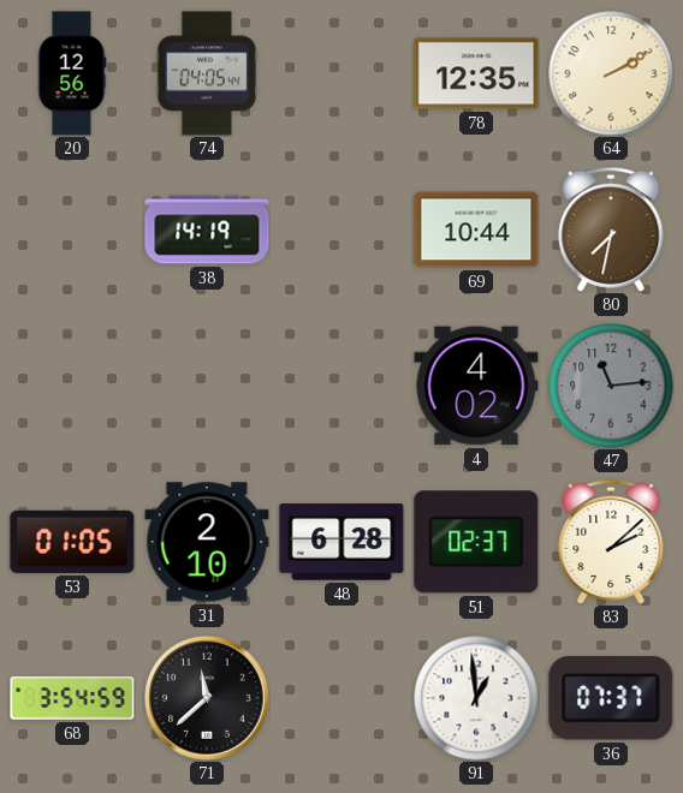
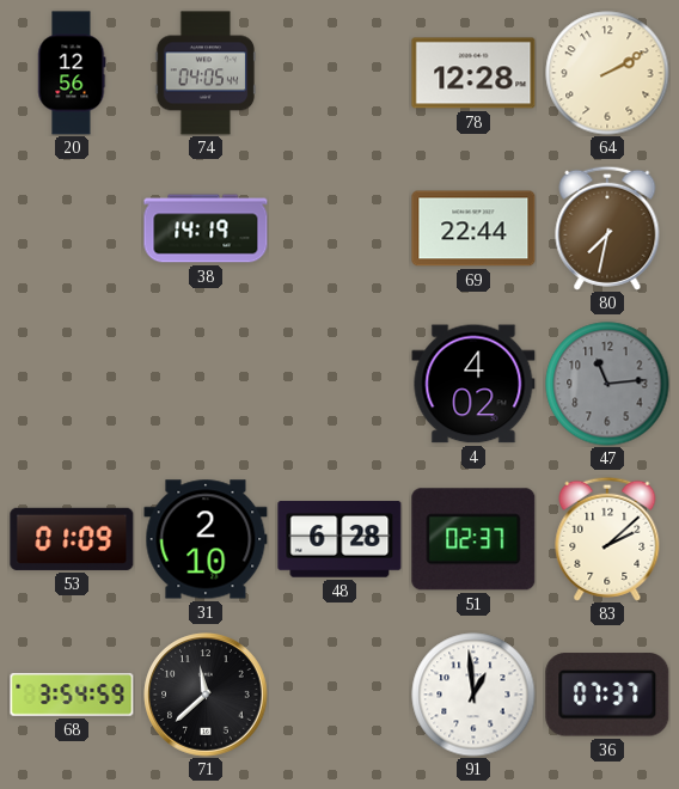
78: 12:35 -> 12:28
69: 10:44 -> 22:44
53: 01:05 -> 01:09
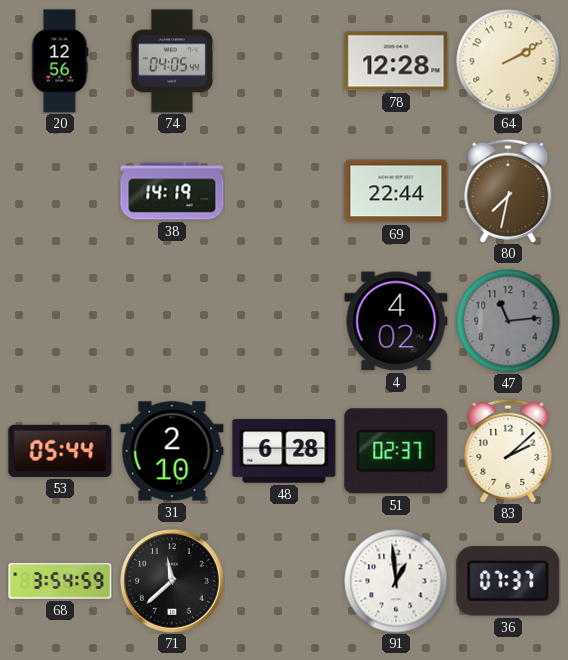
53: 01:09 -> 05:44
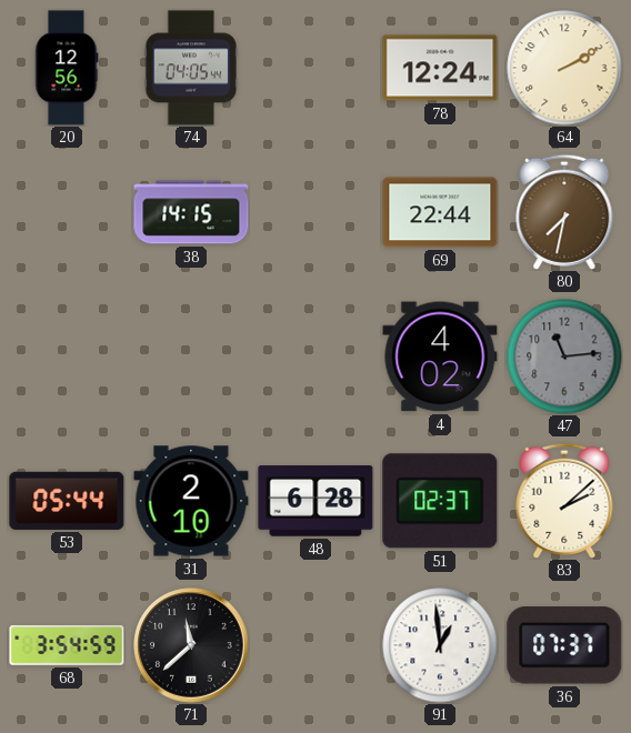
78: 12:28 -> 12:24
38: 14:19 -> 14:15
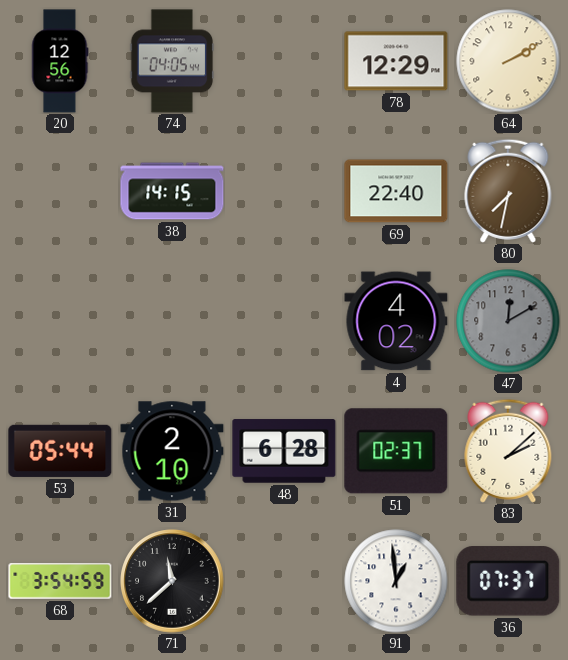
78: 12:24 -> 12:29
69: 22:44 -> 22:40
47: 11:14 -> 12:10
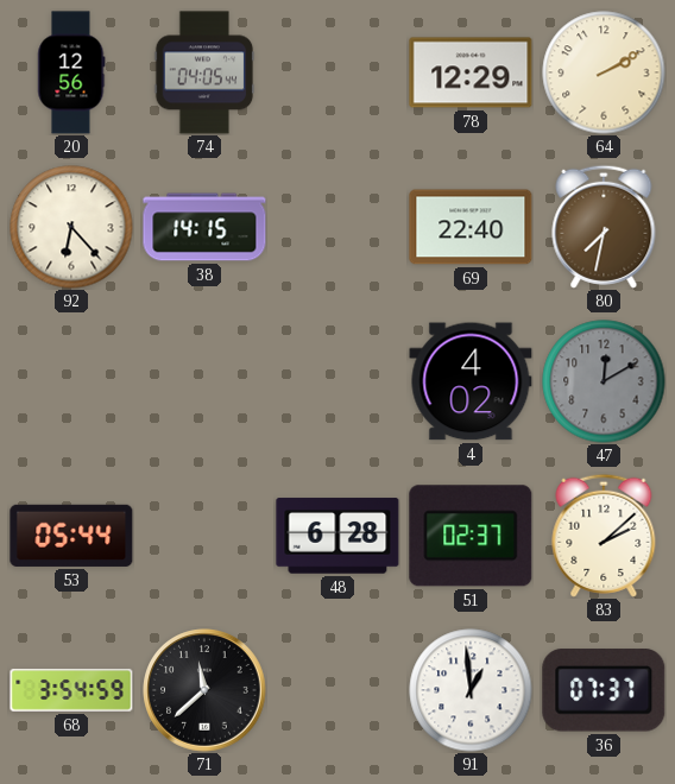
92: none -> 6:23
31: 2:10 -> none
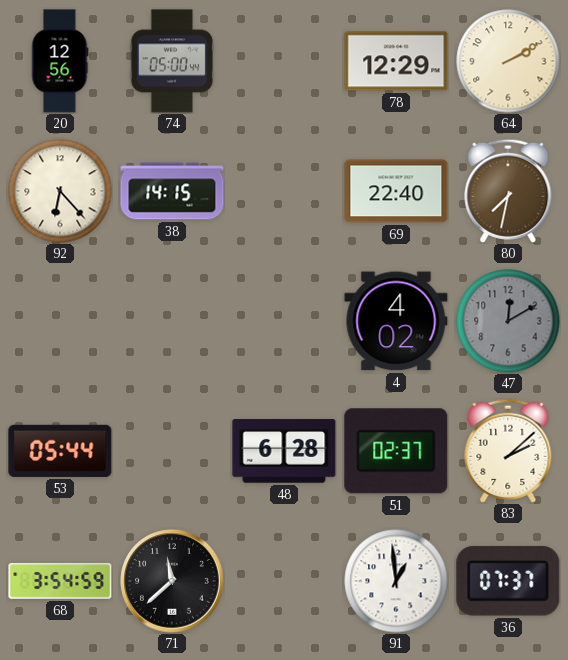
74: 04:05 -> 05:00
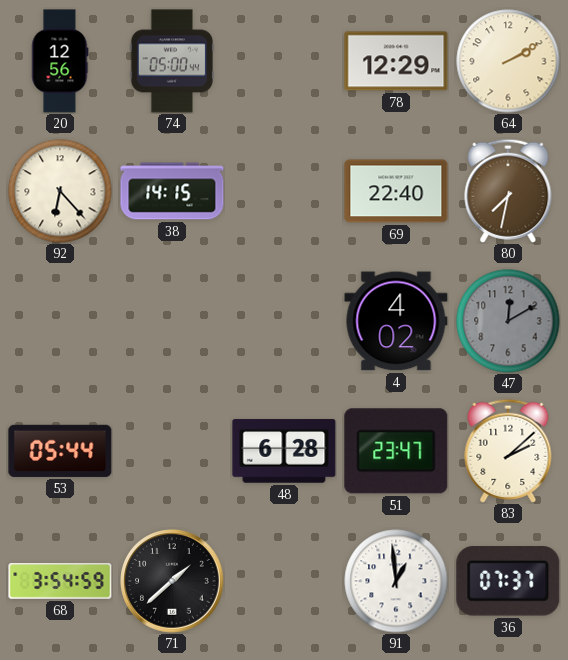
51: 02:37 -> 23:47
71: 11:38 -> 1:38
